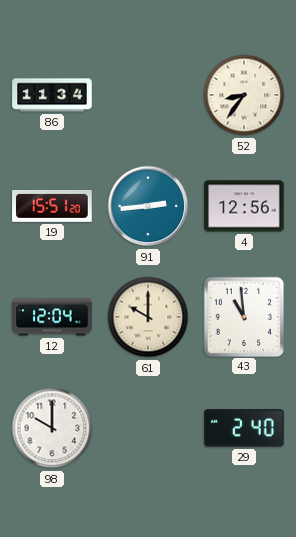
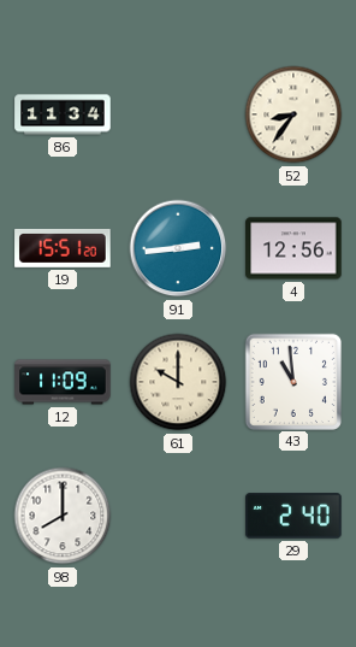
12: 12:04 -> 11:09
98: 10:00 -> 8:00
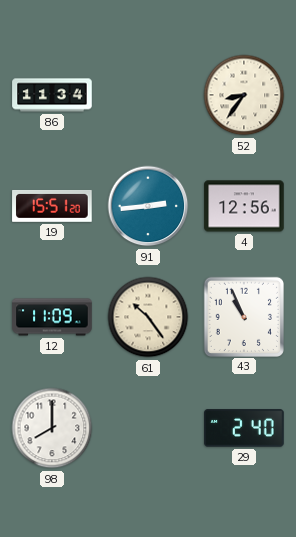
61: 10:00 -> 10:24
43: 10:59 -> 10:56
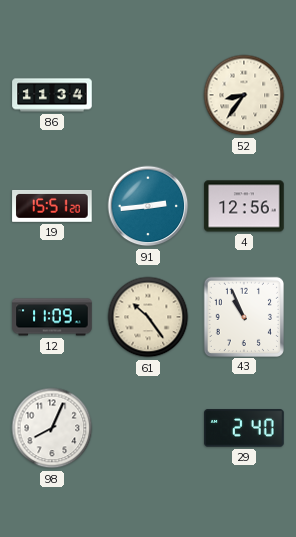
98: 8:00 -> 8:04
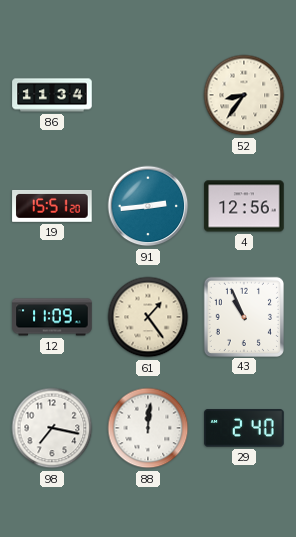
61: 10:24 -> 1:24
98: 8:04 -> 7:17
88: none -> 12:01
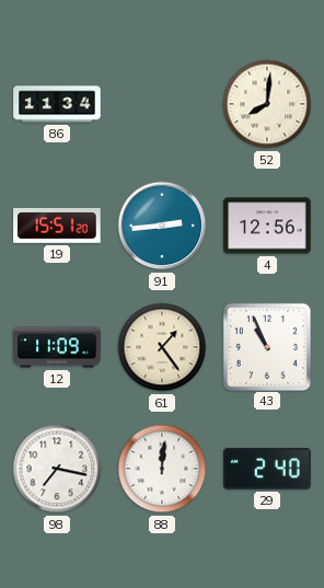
52: 8:36 -> 8:01
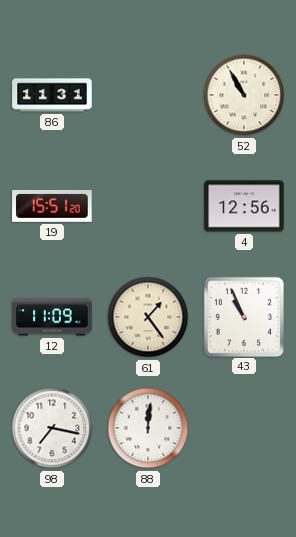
86: 11:34 -> 11:31
52: 8:01 -> 10:55
91: 2:44 -> none
29: 2:40 -> none
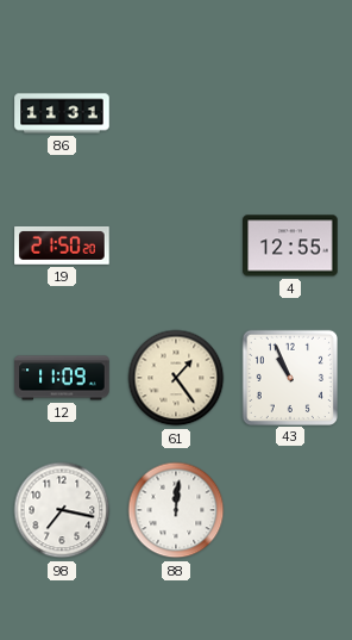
52: 10:55 -> none
19: 15:51 -> 21:50
4: 12:56 -> 12:55
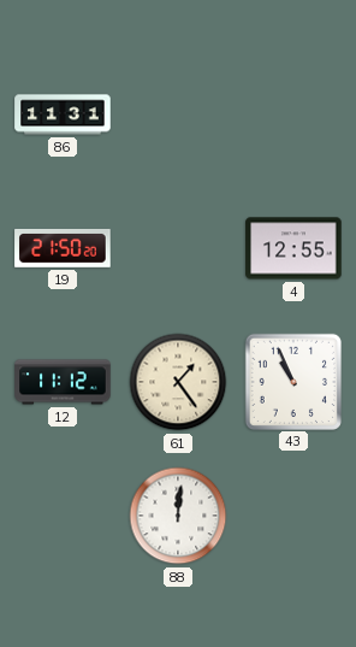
12: 11:09 -> 11:12
98: 7:17 -> none
